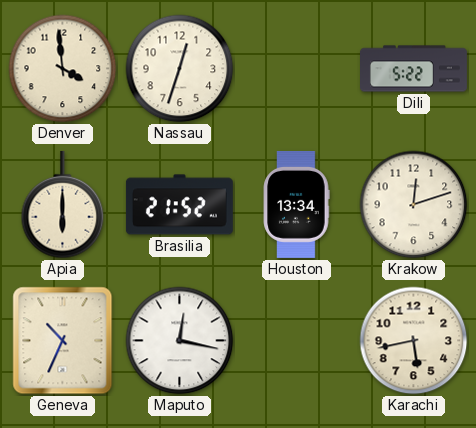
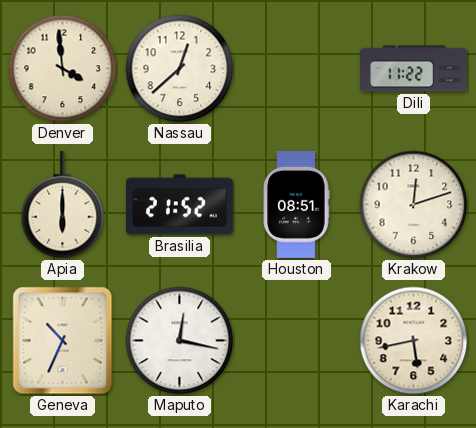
Nassau: 12:33 -> 12:38
Dili: 5:22 -> 11:22
Houston: 13:34 -> 08:51
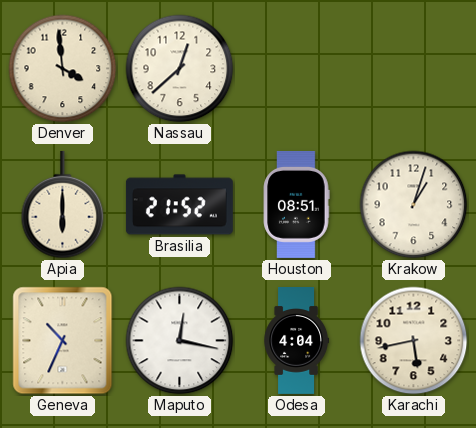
Dili: 11:22 -> none
Krakow: 12:12 -> 1:03
Odesa: none -> 4:04
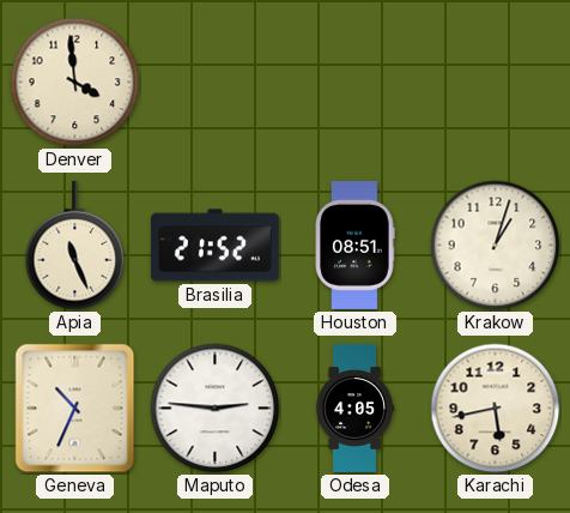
Nassau: 12:38 -> none
Apia: 6:00 -> 11:26
Maputo: 12:17 -> 2:46
Odesa: 4:04 -> 4:05
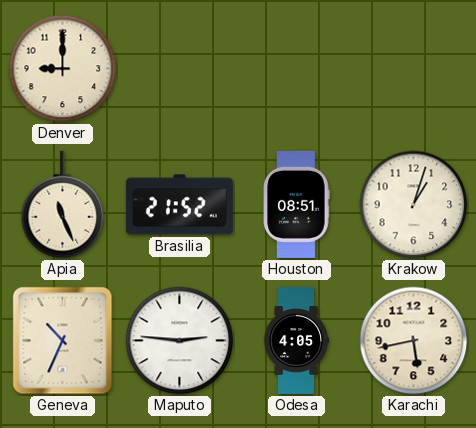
Denver: 3:59 -> 9:00
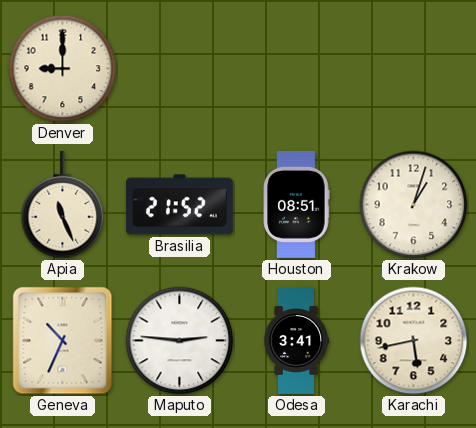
Odesa: 4:05 -> 3:41
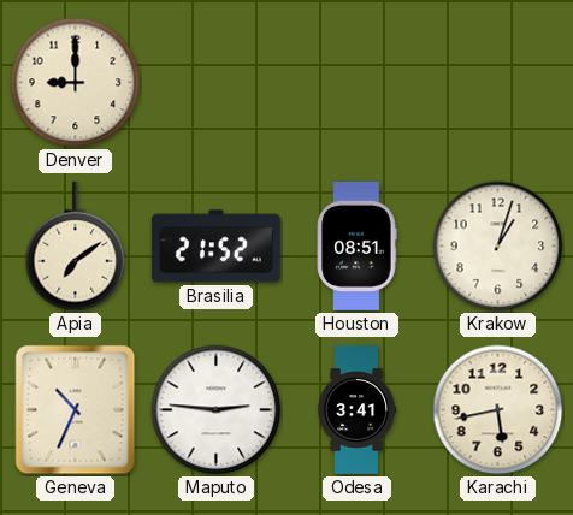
Apia: 11:26 -> 7:09
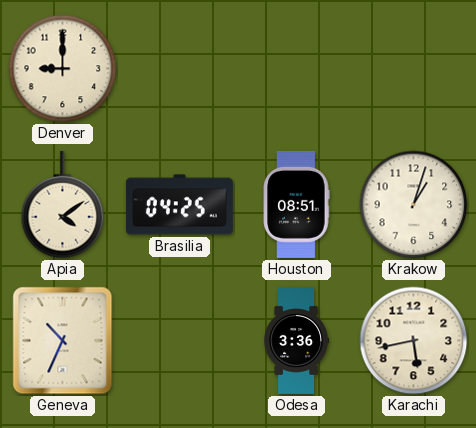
Apia: 7:09 -> 4:09
Brasilia: 21:52 -> 04:25
Maputo: 2:46 -> none
Odesa: 3:41 -> 3:36
